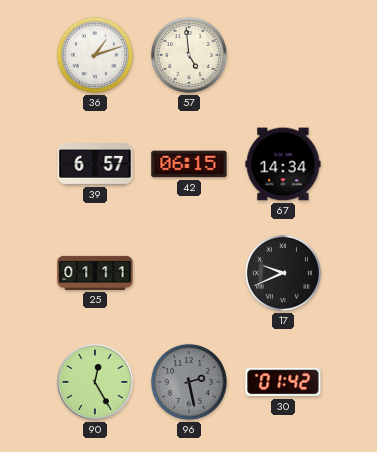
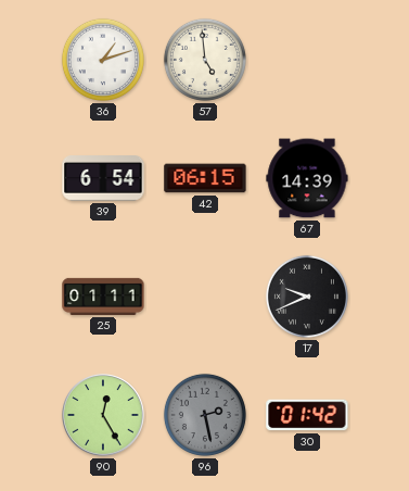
39: 6:57 -> 6:54
67: 14:34 -> 14:39
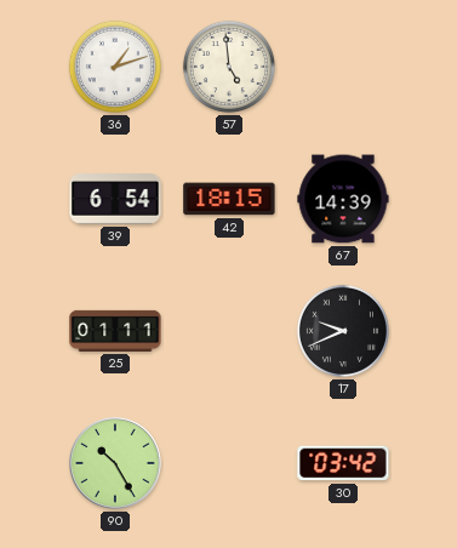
42: 06:15 -> 18:15
90: 12:25 -> 10:25
96: 2:28 -> none
30: 01:42 -> 03:42
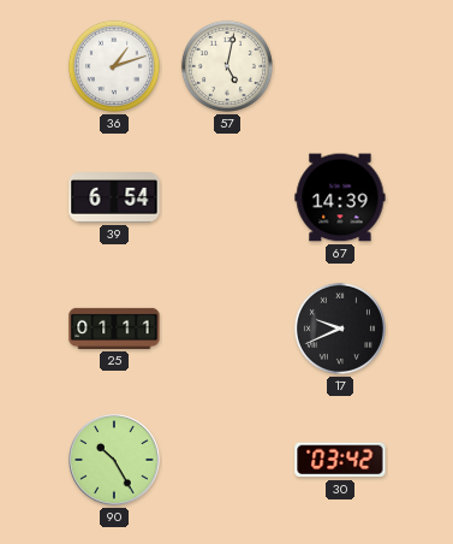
57: 4:59 -> 5:02
42: 18:15 -> none
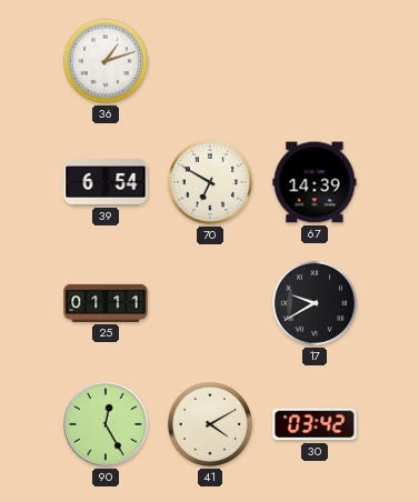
57: 5:02 -> none
70: none -> 6:50
17: 9:41 -> 9:40
90: 10:25 -> 12:25
41: none -> 4:10
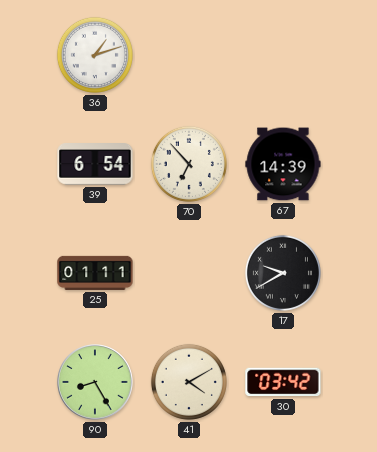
70: 6:50 -> 6:53
90: 12:25 -> 8:25
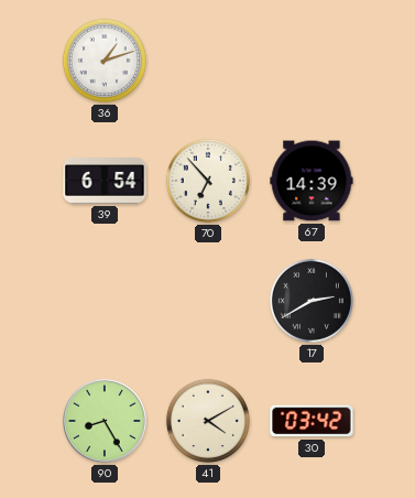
25: 01:11 -> none
17: 9:40 -> 2:40
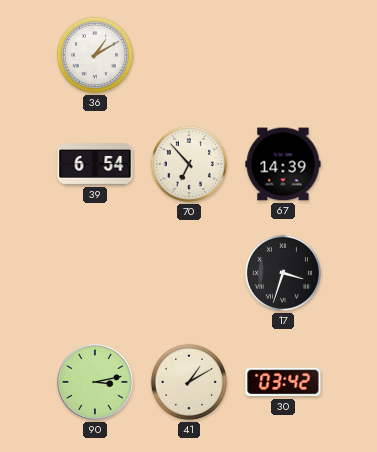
36: 1:12 -> 1:10
17: 2:40 -> 3:33
90: 8:25 -> 3:13
41: 4:10 -> 1:10
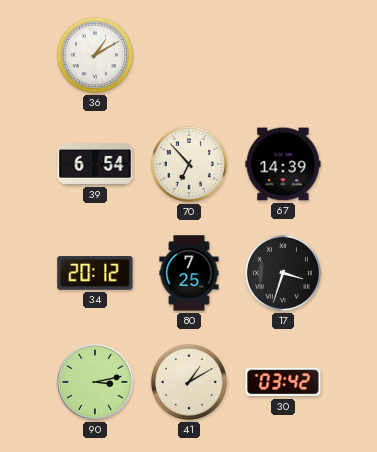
34: none -> 20:12
80: none -> 7:25
